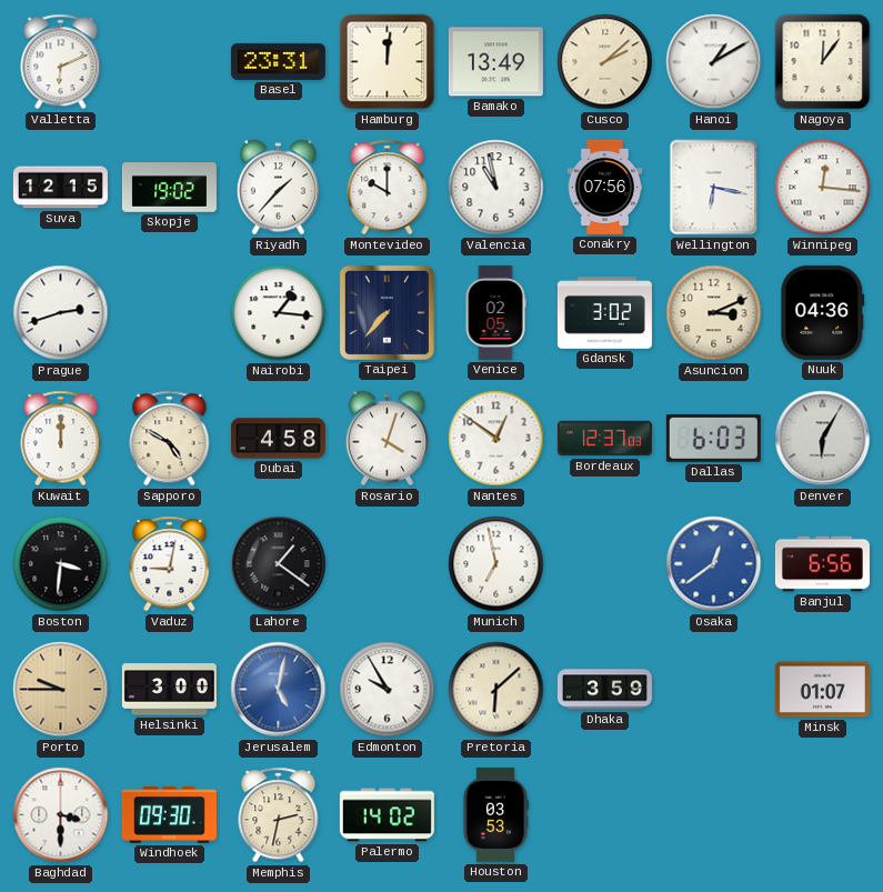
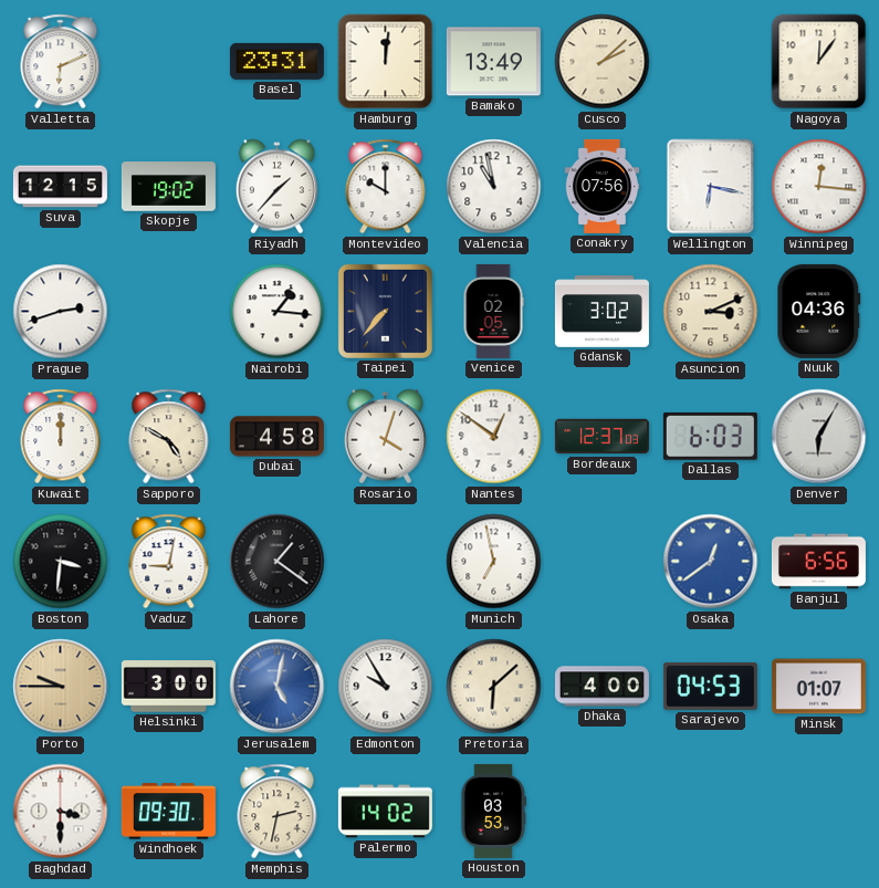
Hanoi: 1:10 -> none
Dhaka: 3:59 -> 4:00
Sarajevo: none -> 04:53
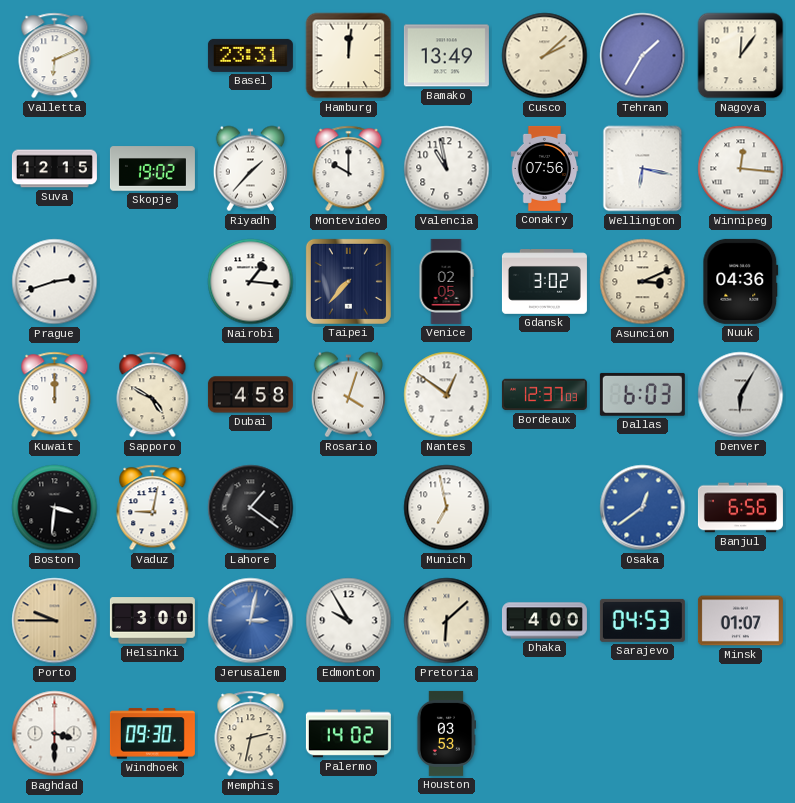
Tehran: none -> 1:35
Jerusalem: 5:02 -> 3:02
